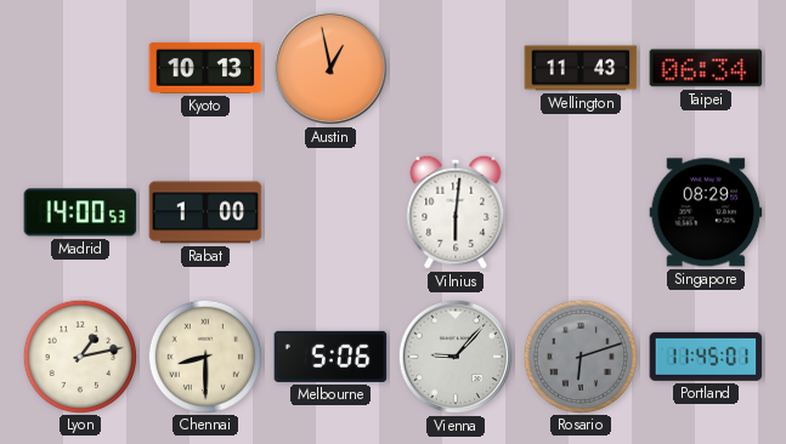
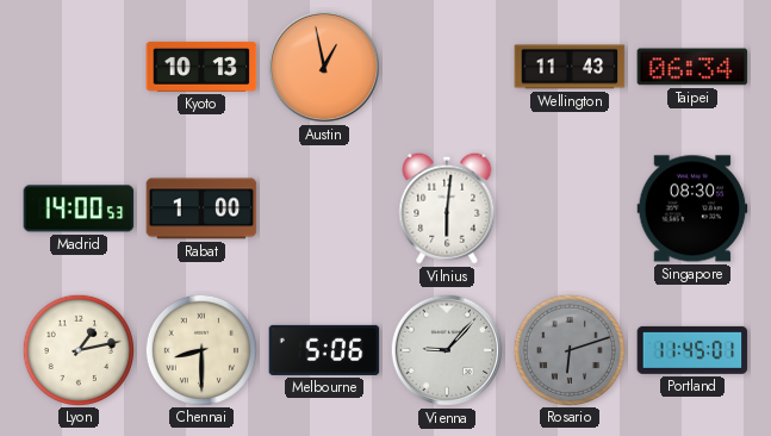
Singapore: 08:29 -> 08:30
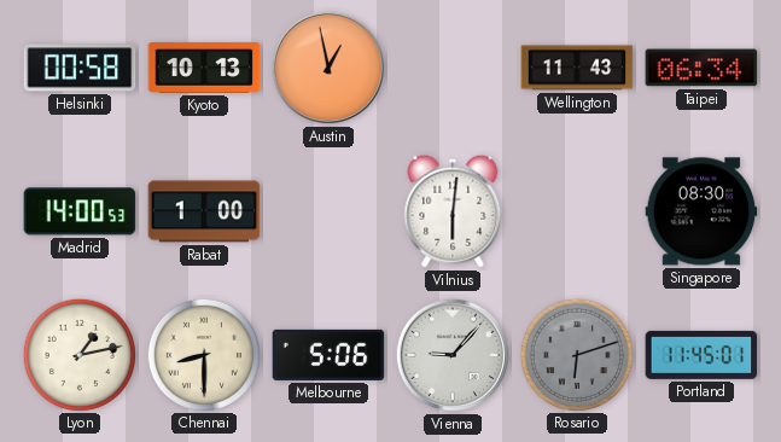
Helsinki: none -> 00:58
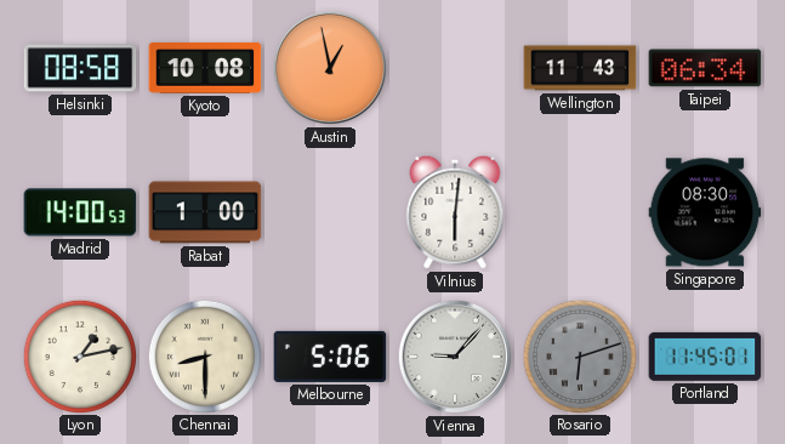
Helsinki: 00:58 -> 08:58
Kyoto: 10:13 -> 10:08
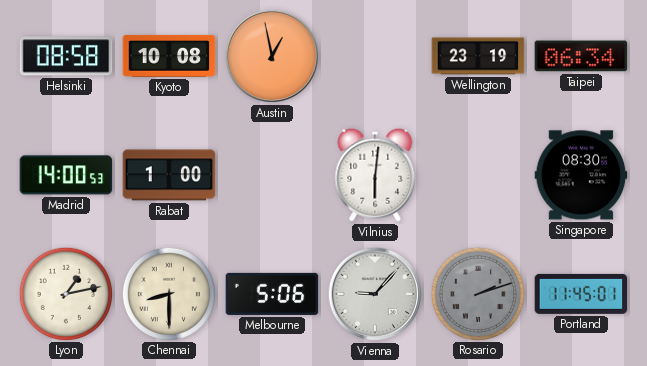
Wellington: 11:43 -> 23:19
Rosario: 6:12 -> 2:12
